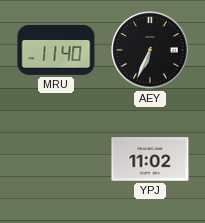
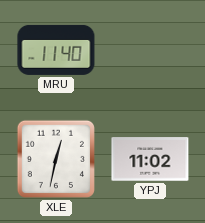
AEY: 6:34 -> none
XLE: none -> 12:32
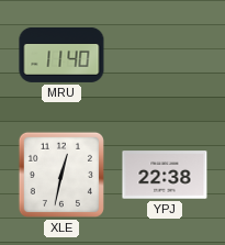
YPJ: 11:02 -> 22:38
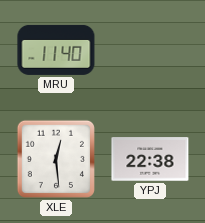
XLE: 12:32 -> 12:29
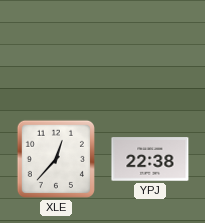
MRU: 11:40 -> none
XLE: 12:29 -> 12:37
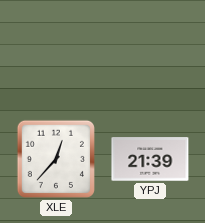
YPJ: 22:38 -> 21:39
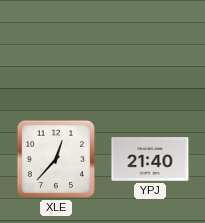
YPJ: 21:39 -> 21:40
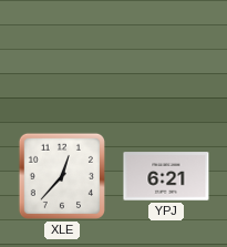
YPJ: 21:40 -> 6:21
